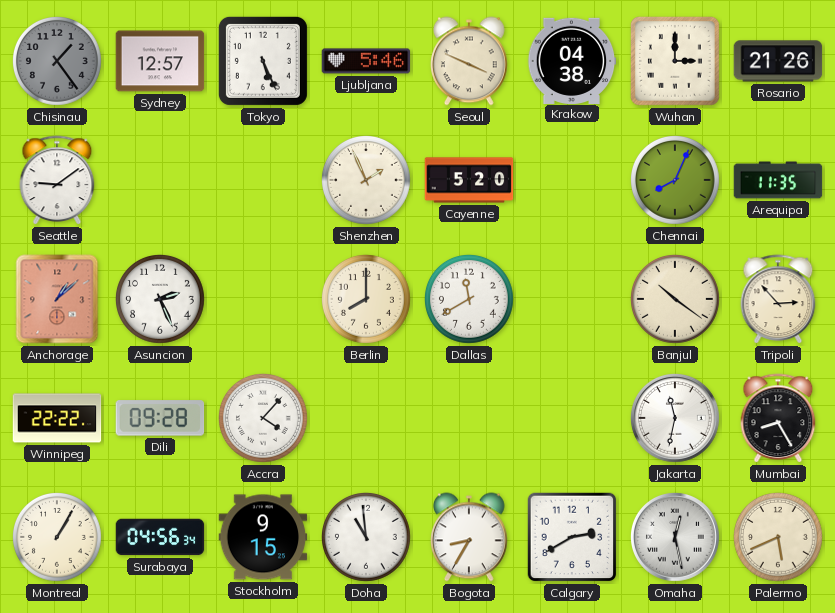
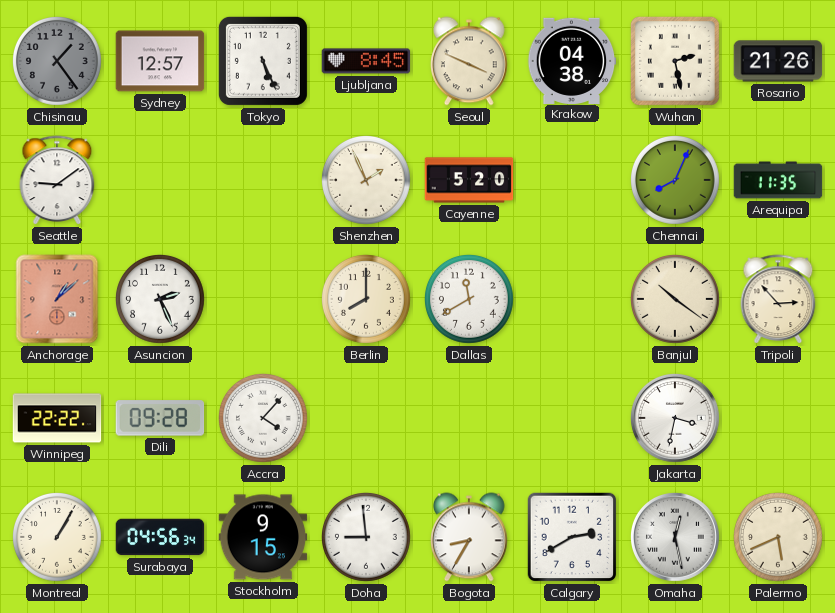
Ljubljana: 5:46 -> 8:45
Wuhan: 3:00 -> 2:28
Jakarta: 11:32 -> 3:32
Mumbai: 8:25 -> none
Doha: 10:59 -> 8:59
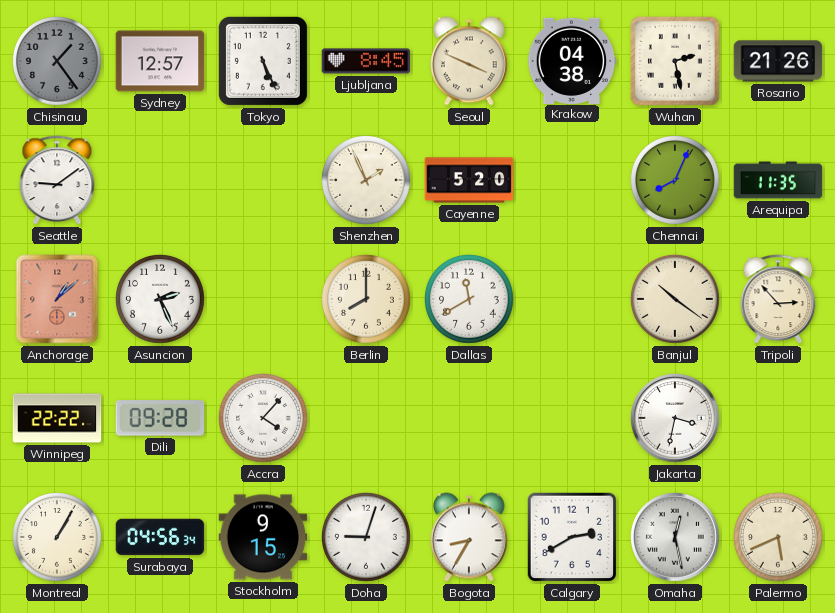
Doha: 8:59 -> 9:03
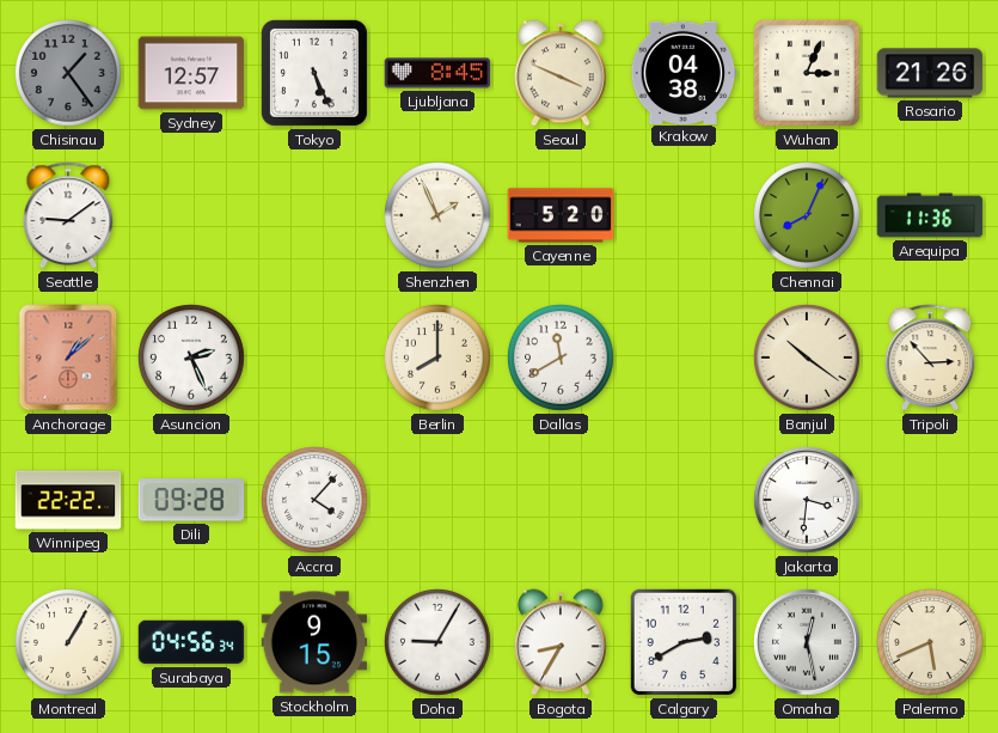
Wuhan: 2:28 -> 3:04
Arequipa: 11:35 -> 11:36
Jakarta: 3:32 -> 3:31
Doha: 9:03 -> 9:05
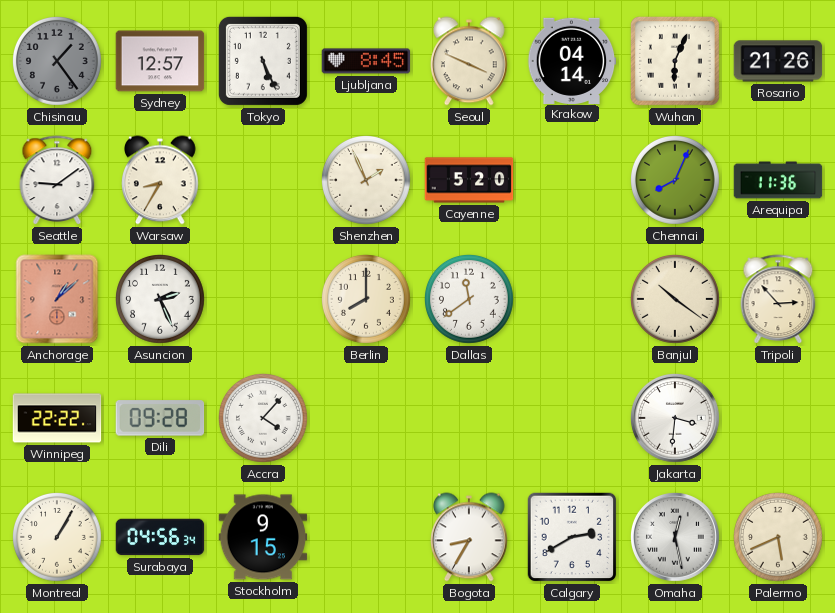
Krakow: 04:38 -> 04:14
Wuhan: 3:04 -> 6:04
Warsaw: none -> 8:35
Dallas: 11:40 -> 11:39
Doha: 9:05 -> none
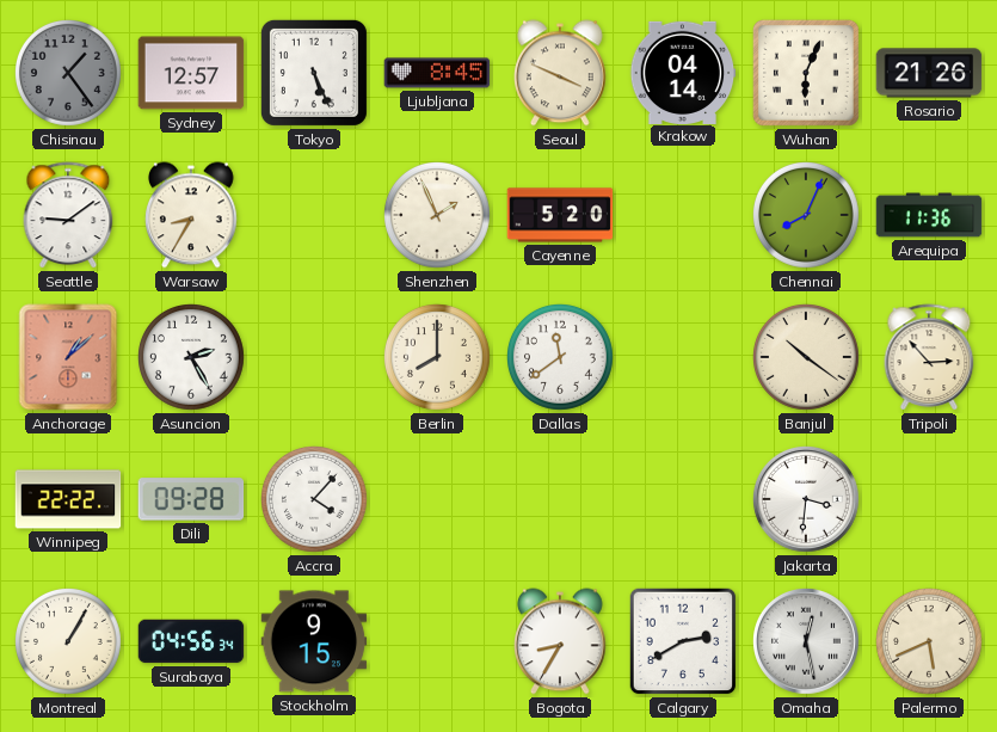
Asuncion: 2:26 -> 2:25
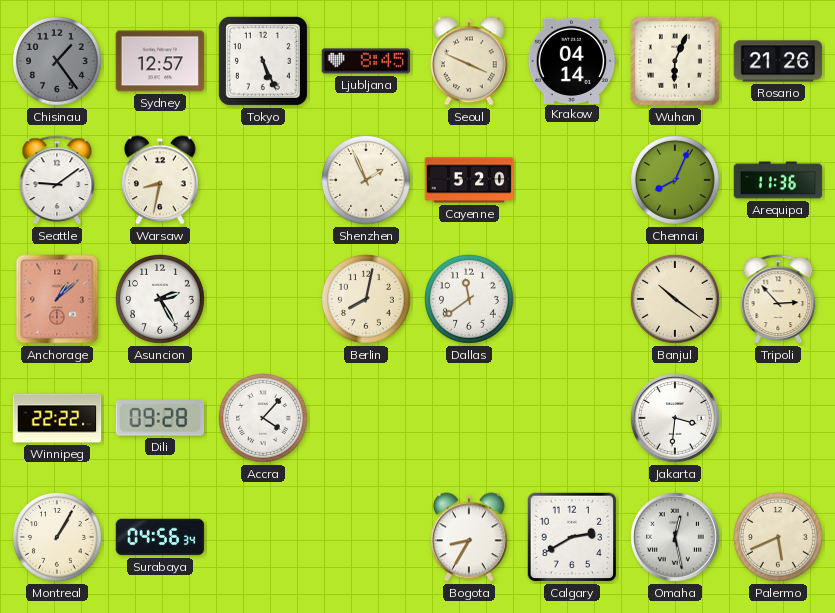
Warsaw: 8:35 -> 8:32
Berlin: 8:00 -> 8:02
Stockholm: 9:15 -> none
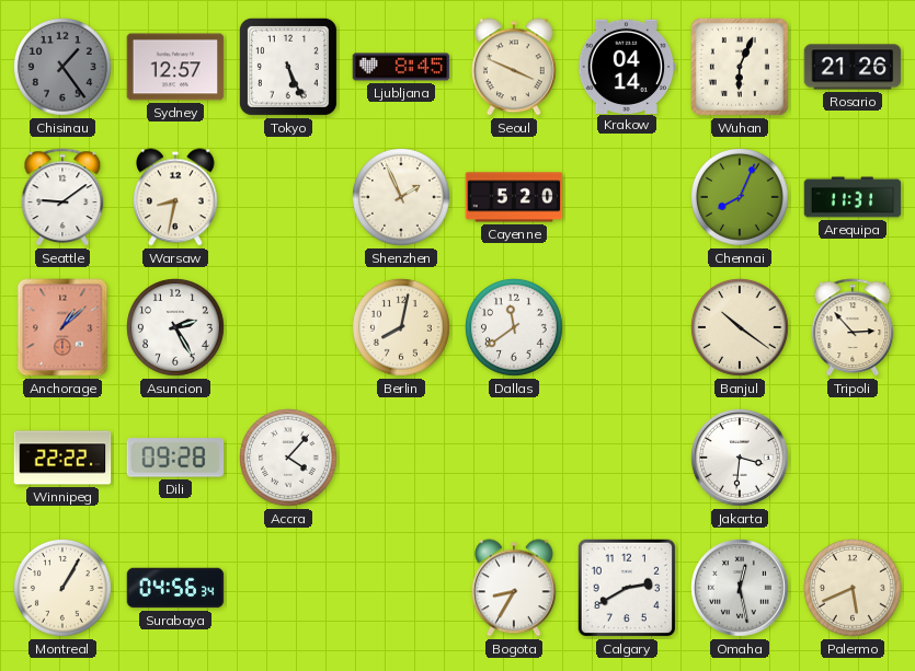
Arequipa: 11:36 -> 11:31
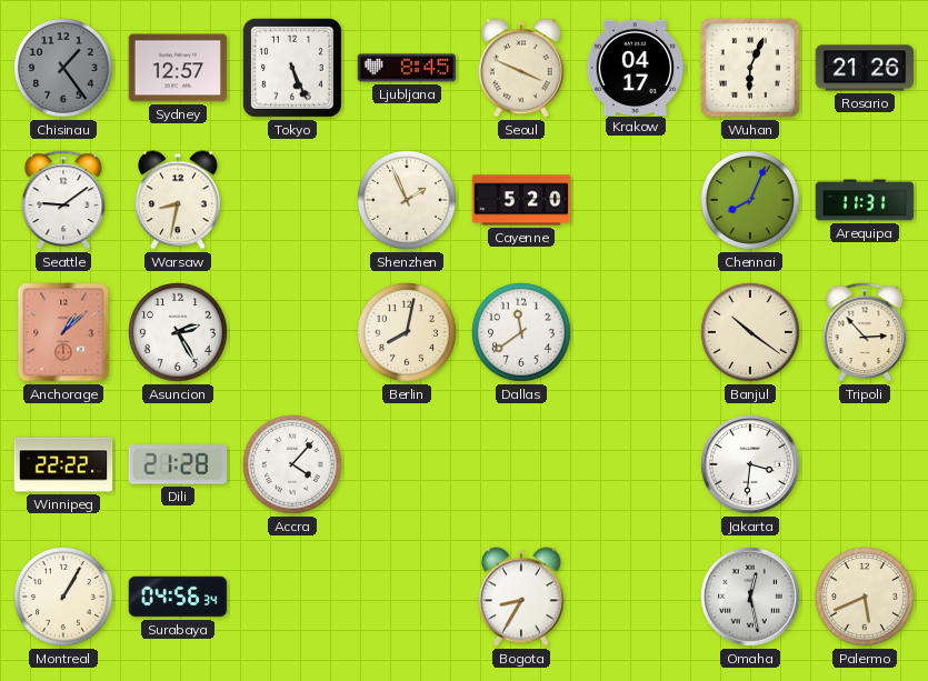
Krakow: 04:14 -> 04:17
Dili: 09:28 -> 21:28
Calgary: 2:40 -> none
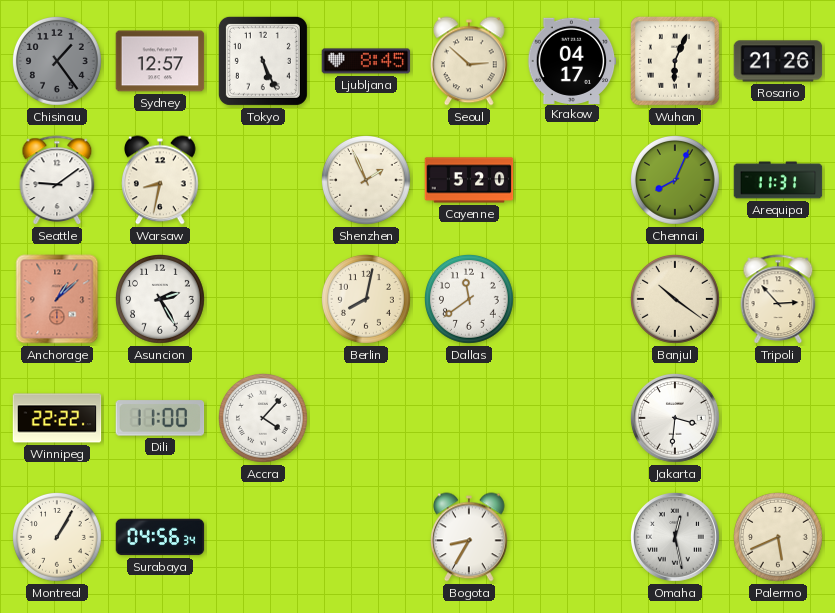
Seoul: 3:49 -> 2:52
Dili: 21:28 -> 11:00
